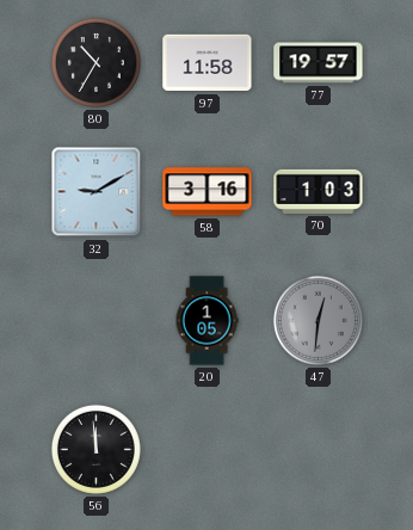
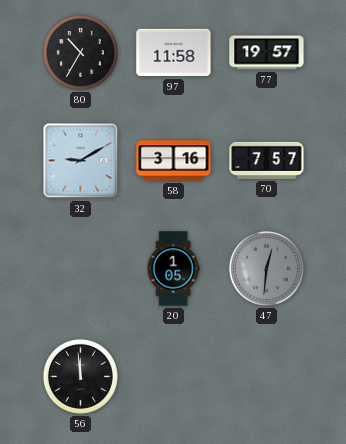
70: 1:03 -> 7:57
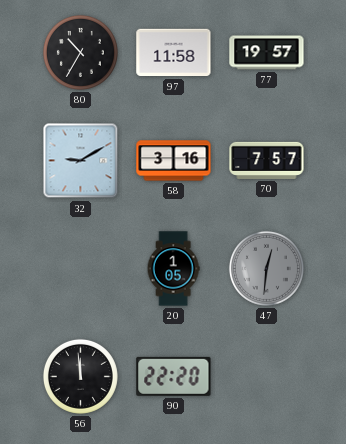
90: none -> 22:20
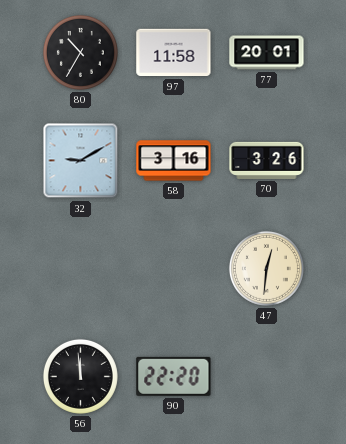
77: 19:57 -> 20:01
70: 7:57 -> 3:26
20: 1:05 -> none
47 dial: grey -> cream
